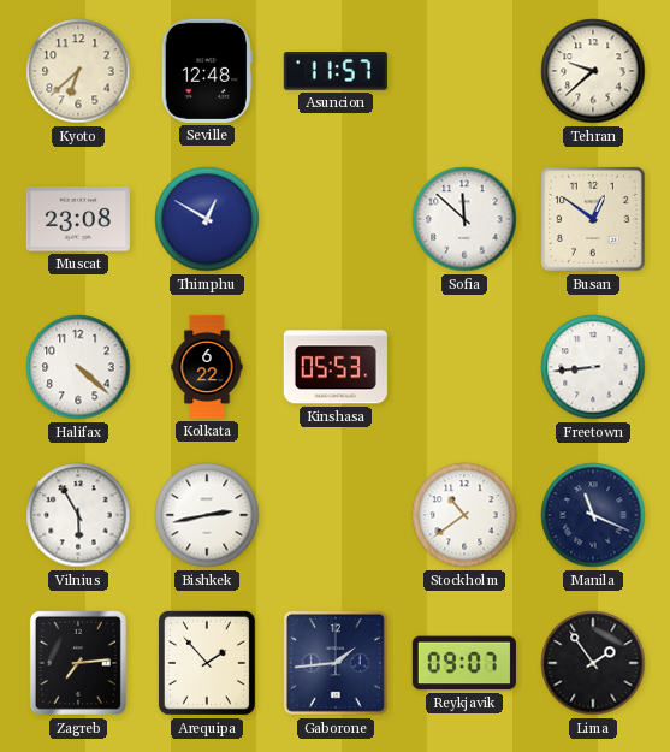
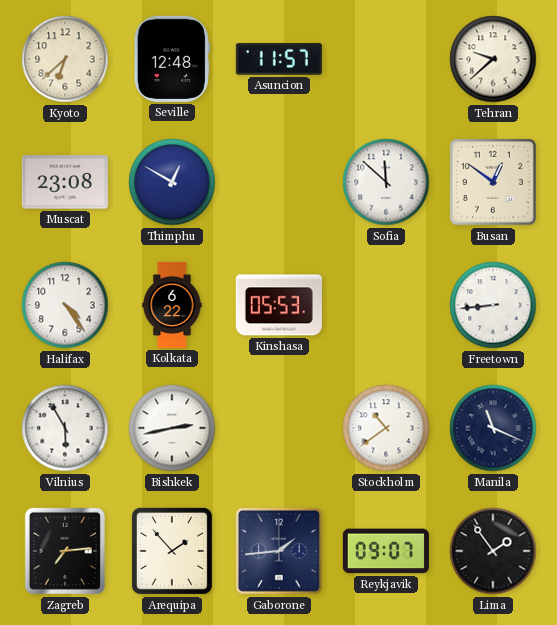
Halifax: 4:22 -> 4:24
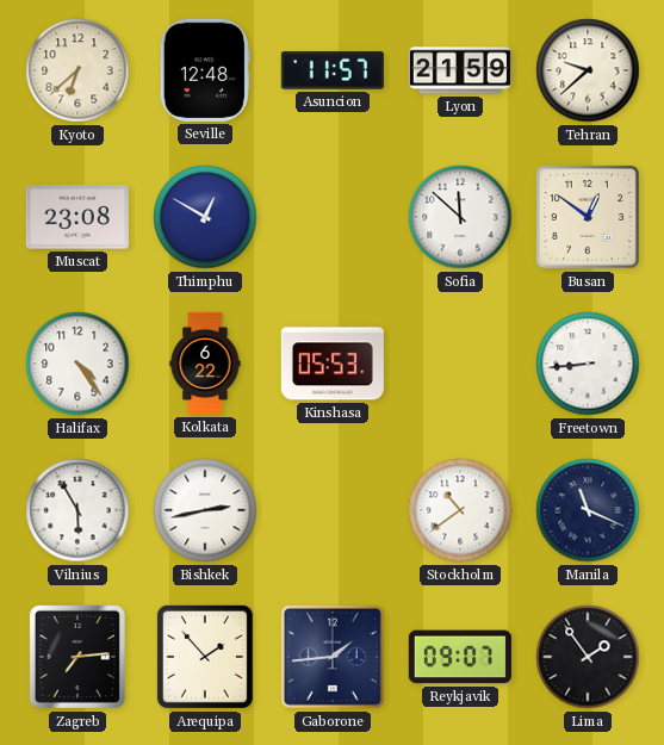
Lyon: none -> 21:59
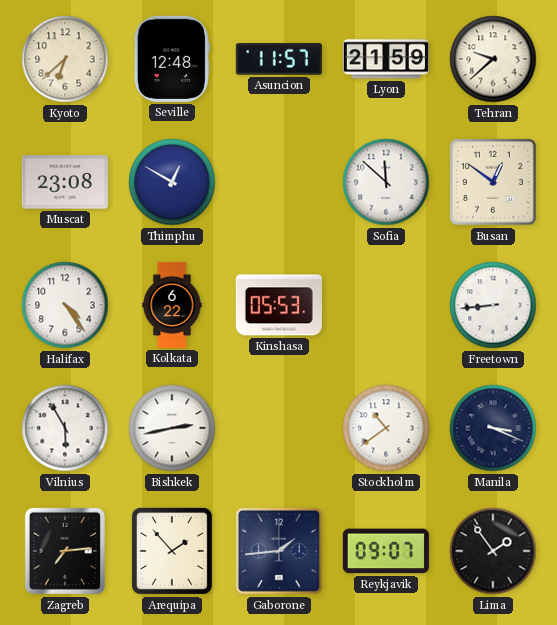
Manila: 11:19 -> 3:19
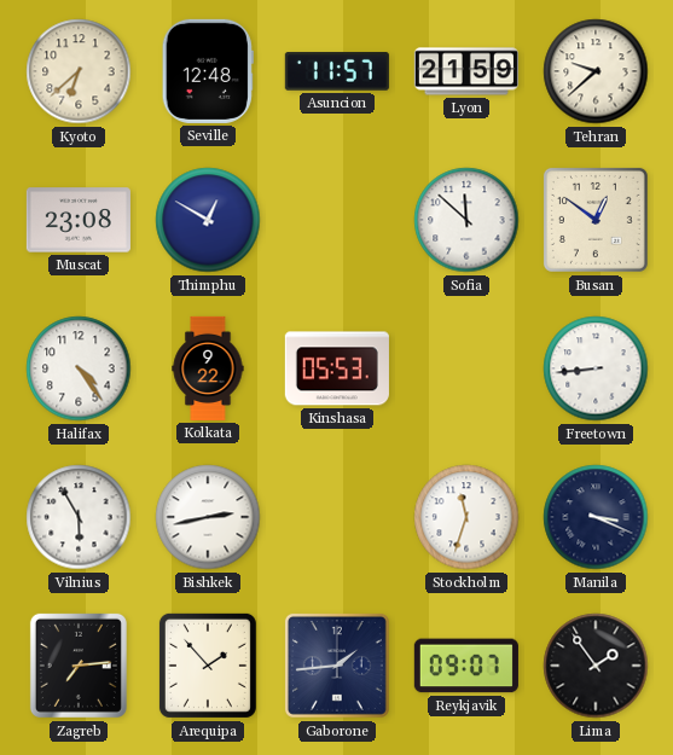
Kolkata: 6:22 -> 9:22
Stockholm: 10:39 -> 11:33
